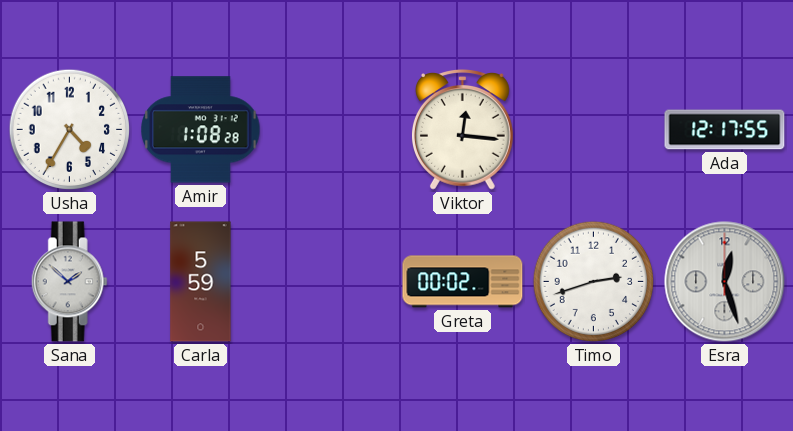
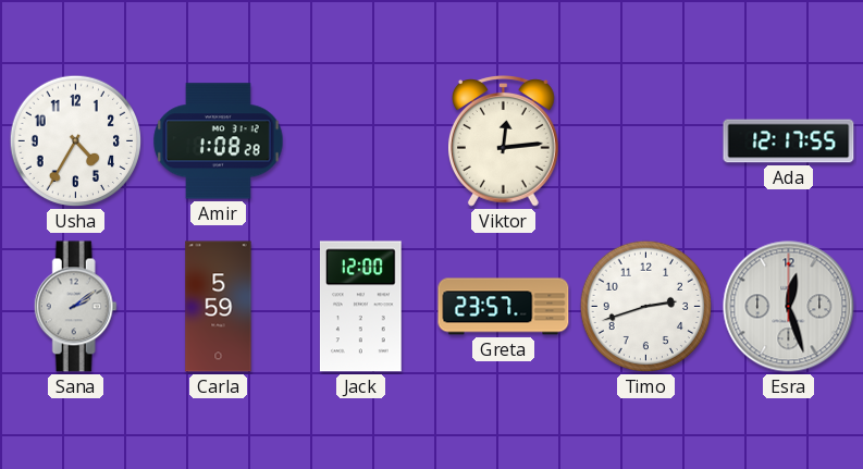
Viktor: 12:16 -> 12:14
Sana: 1:52 -> 2:09
Jack: none -> 12:00
Greta: 00:02 -> 23:57
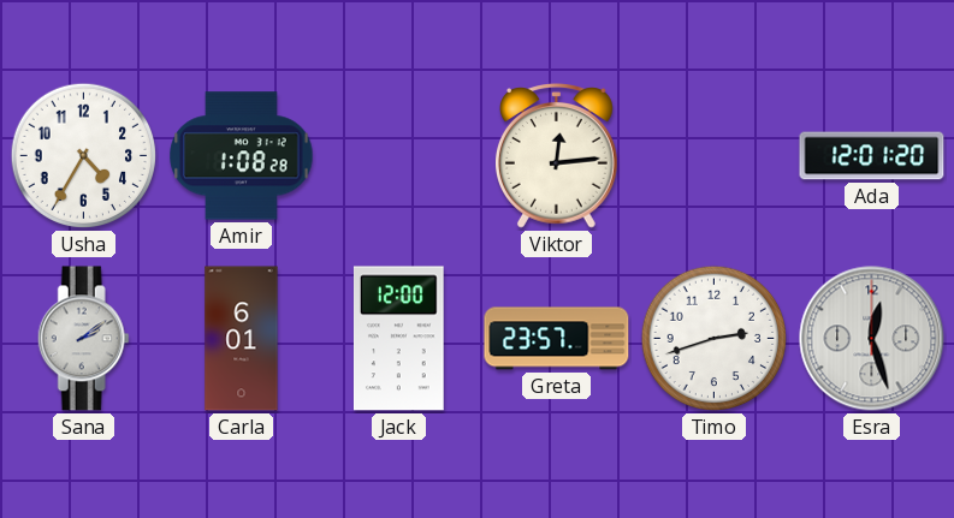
Ada: 12:17 -> 12:01
Carla: 5:59 -> 6:01
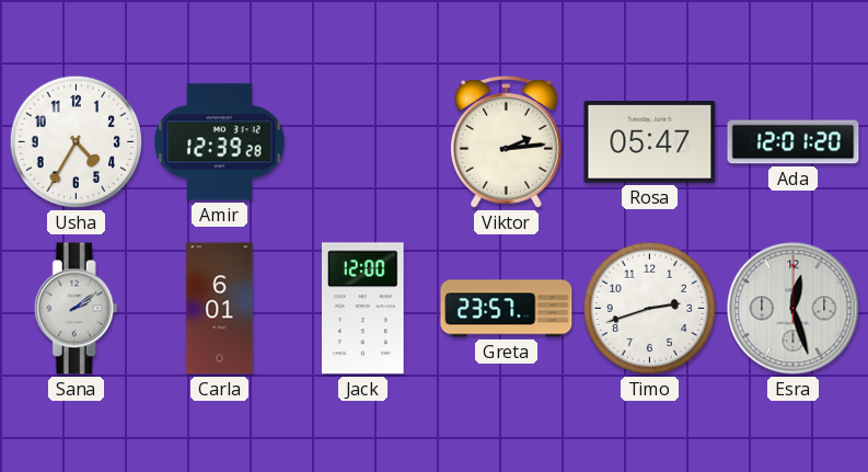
Amir: 1:08 -> 12:39
Viktor: 12:14 -> 2:14
Rosa: none -> 05:47
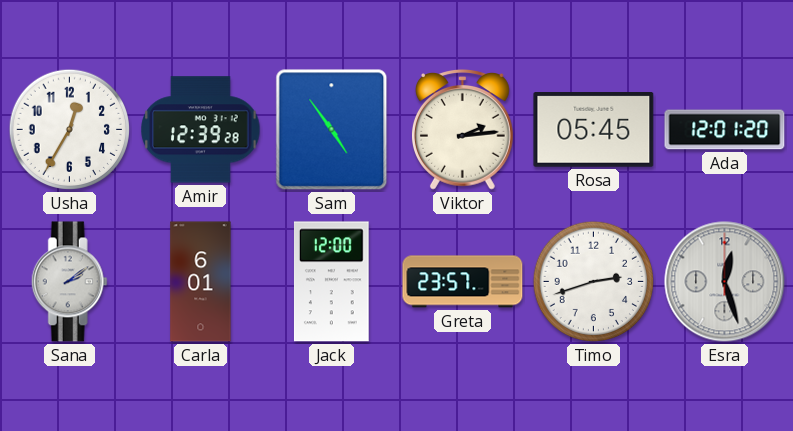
Usha: 4:35 -> 12:35
Sam: none -> 4:54
Rosa: 05:47 -> 05:45
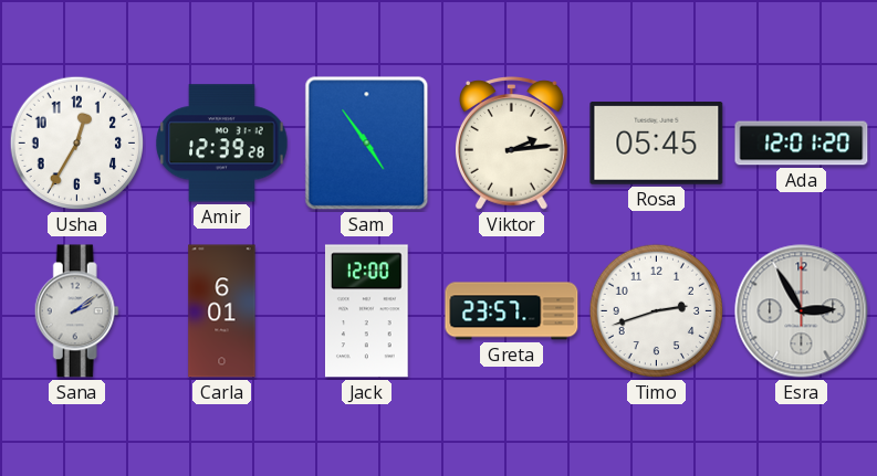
Esra: 12:27 -> 2:55
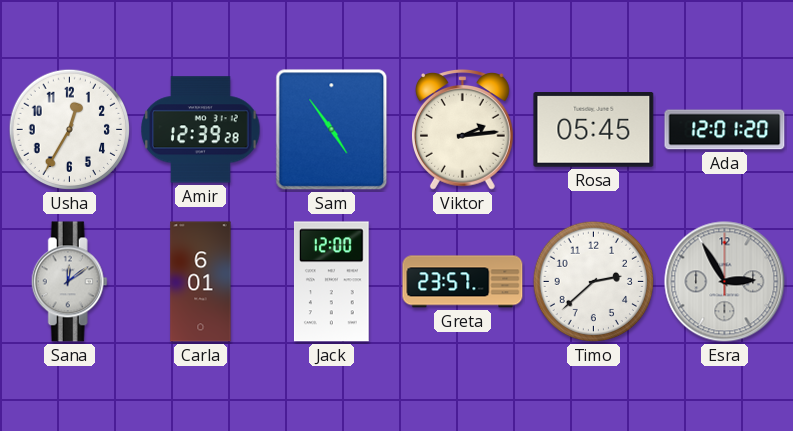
Sana: 2:09 -> 12:09
Timo: 2:42 -> 2:38
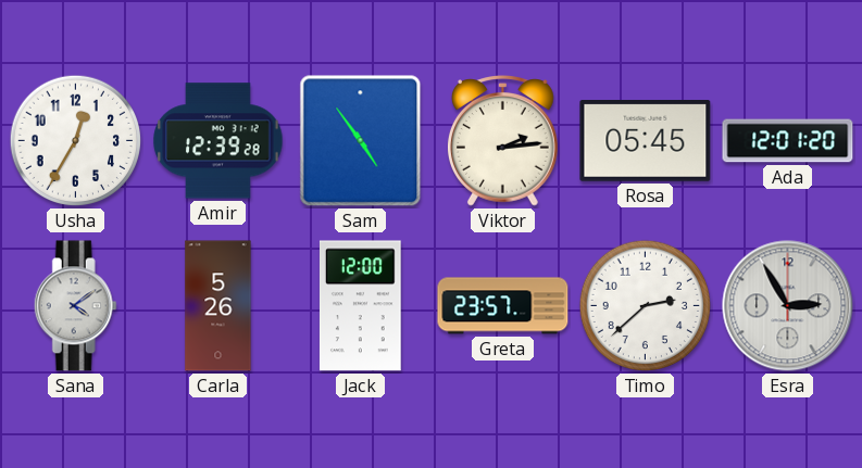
Sana: 12:09 -> 4:09
Carla: 6:01 -> 5:26
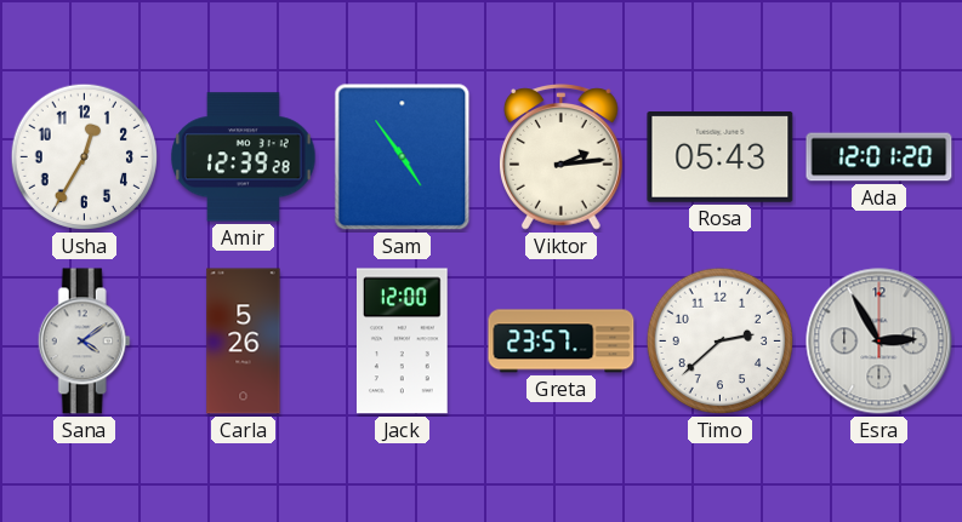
Rosa: 05:45 -> 05:43
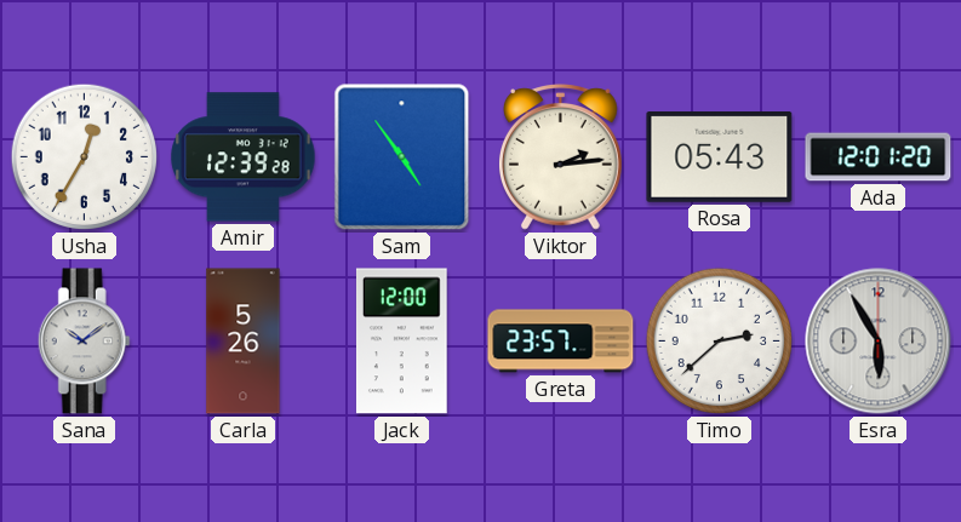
Sana: 4:09 -> 10:09
Esra: 2:55 -> 5:55
